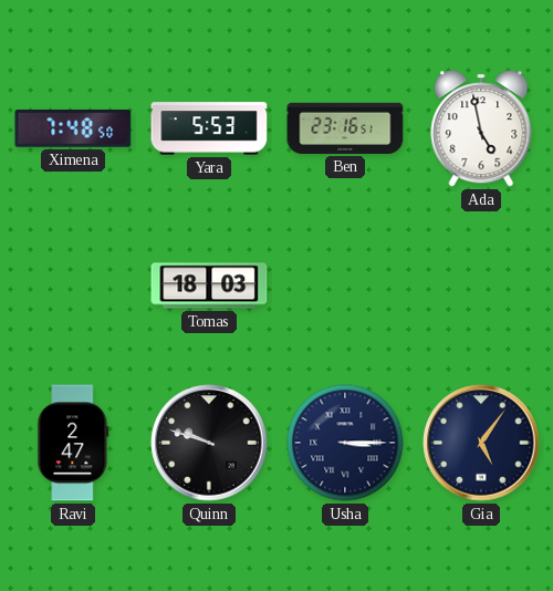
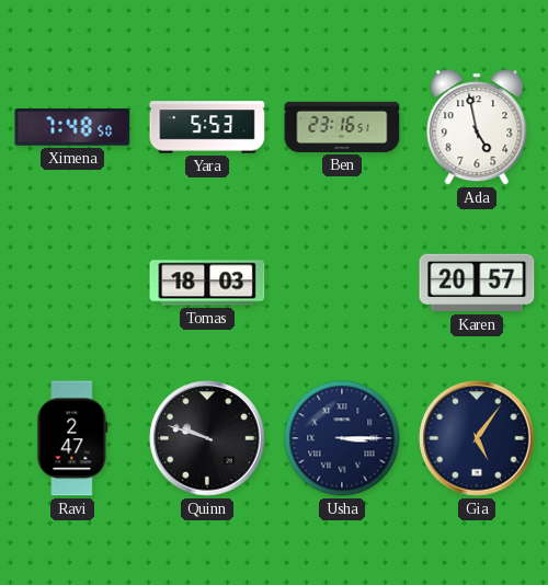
Karen: none -> 20:57
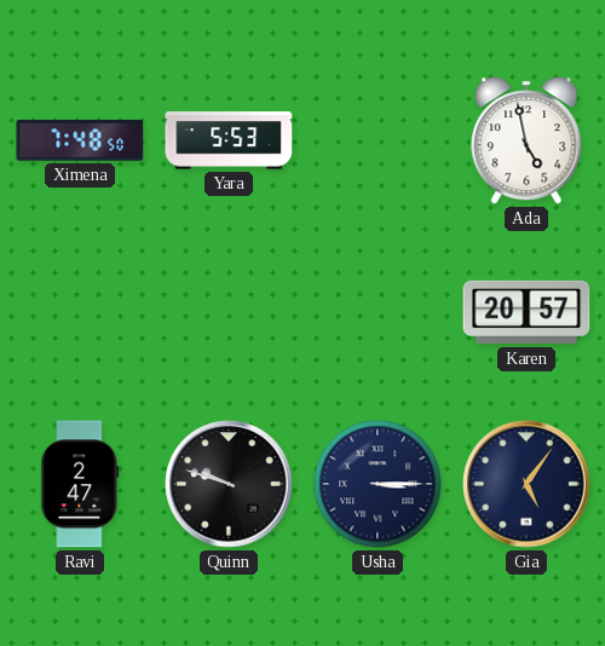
Ben: 23:16 -> none
Tomas: 18:03 -> none
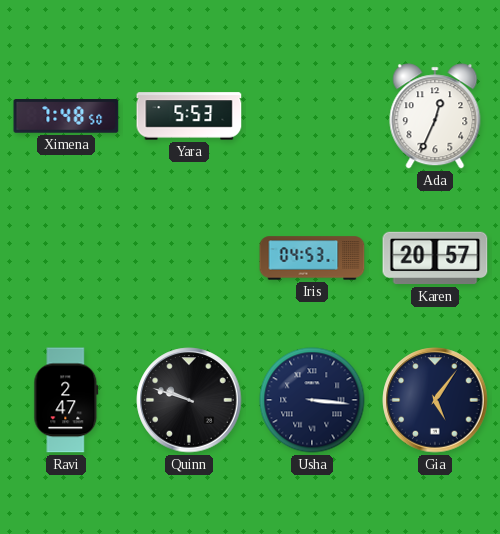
Ada: 4:58 -> 12:34
Iris: none -> 04:53
Usha: 3:15 -> 3:16
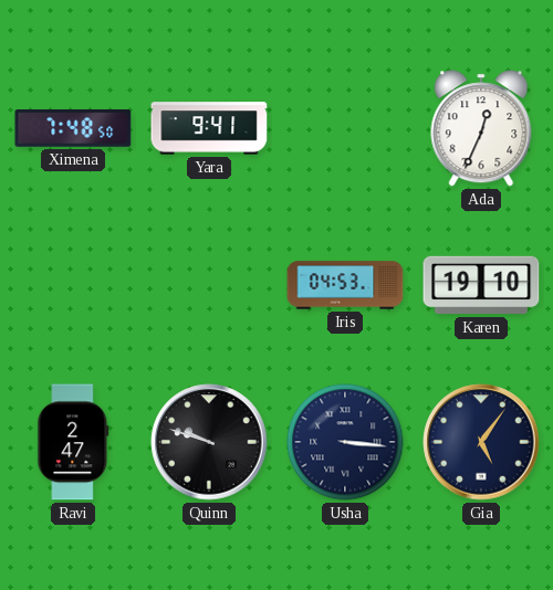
Yara: 5:53 -> 9:41
Karen: 20:57 -> 19:10
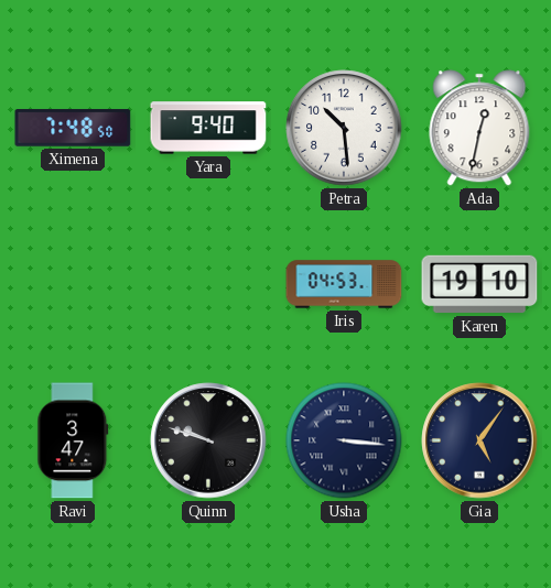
Yara: 9:41 -> 9:40
Petra: none -> 10:29
Ada: 12:34 -> 12:32
Ravi: 2:47 -> 3:47
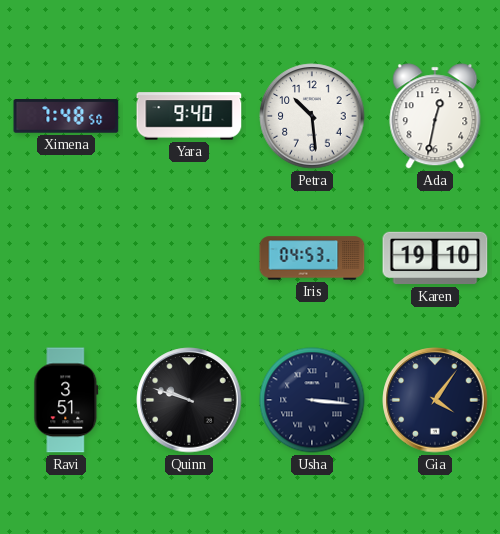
Ravi: 3:47 -> 3:51
Gia: 5:06 -> 4:06
